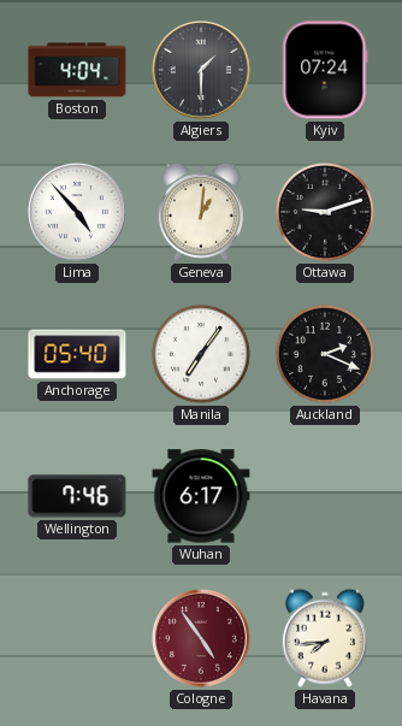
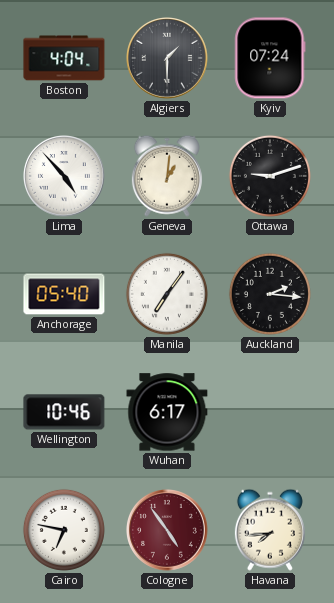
Auckland: 2:19 -> 2:16
Wellington: 7:46 -> 10:46
Cairo: none -> 6:47
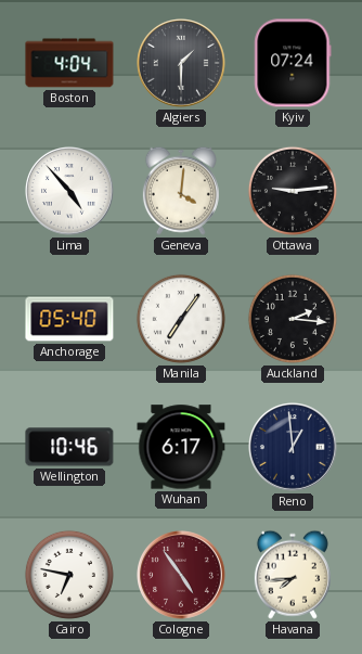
Geneva: 1:01 -> 4:01
Ottawa: 9:12 -> 9:14
Reno: none -> 12:59
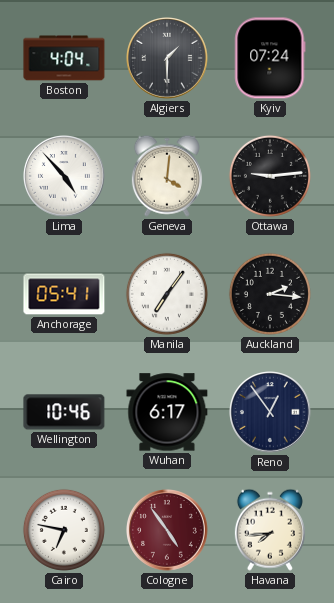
Anchorage: 05:40 -> 05:41
Reno: 12:59 -> 12:54
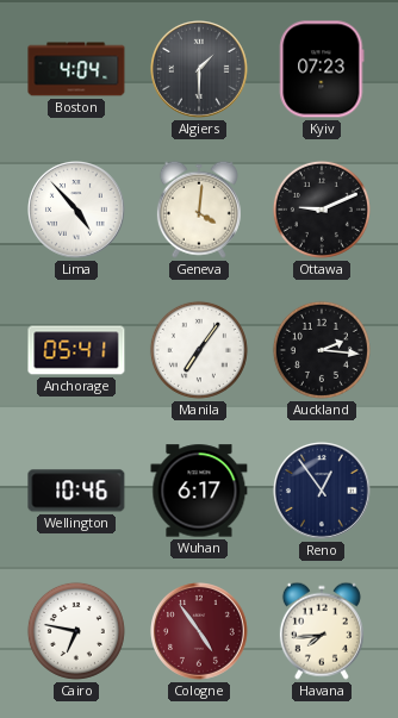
Kyiv: 07:24 -> 07:23
Ottawa: 9:14 -> 9:11
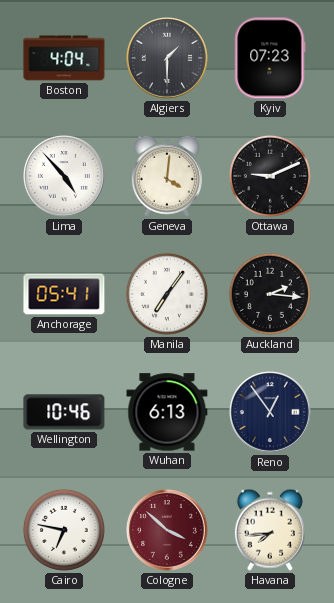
Wuhan: 6:17 -> 6:13
Cologne: 4:54 -> 3:52
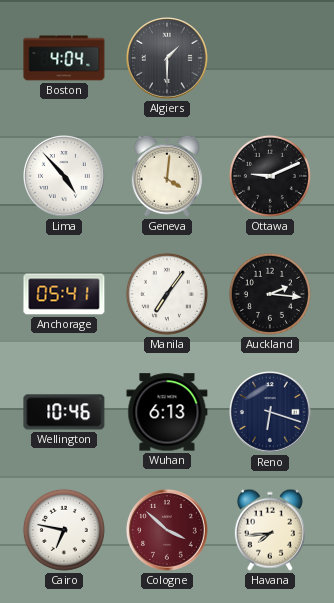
Kyiv: 07:23 -> none
Reno: 12:54 -> 6:18
